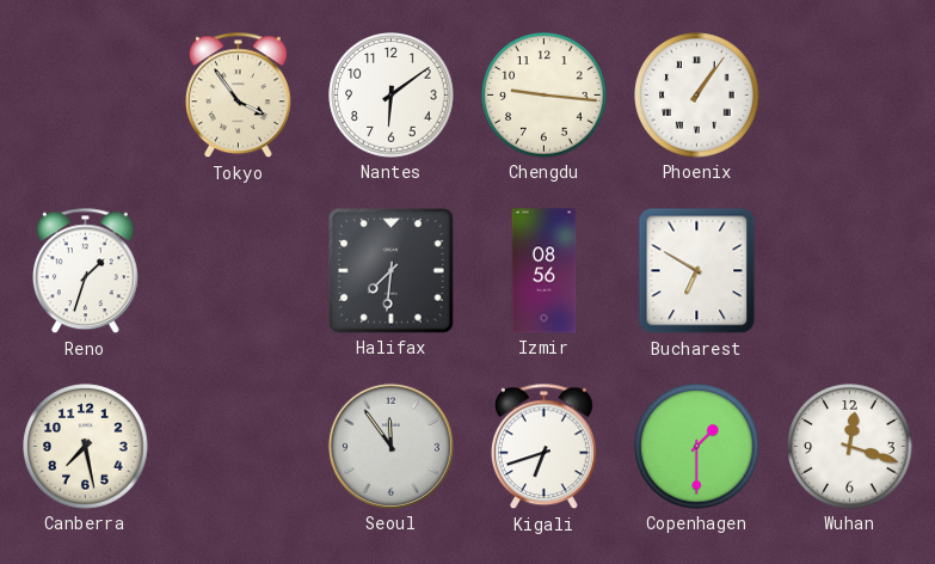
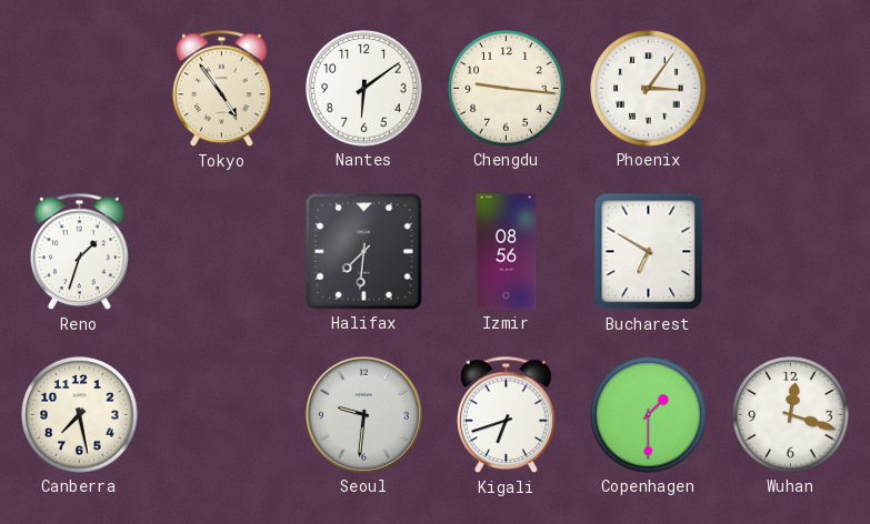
Tokyo: 3:54 -> 4:54
Phoenix: 1:06 -> 3:06
Seoul: 11:54 -> 9:31
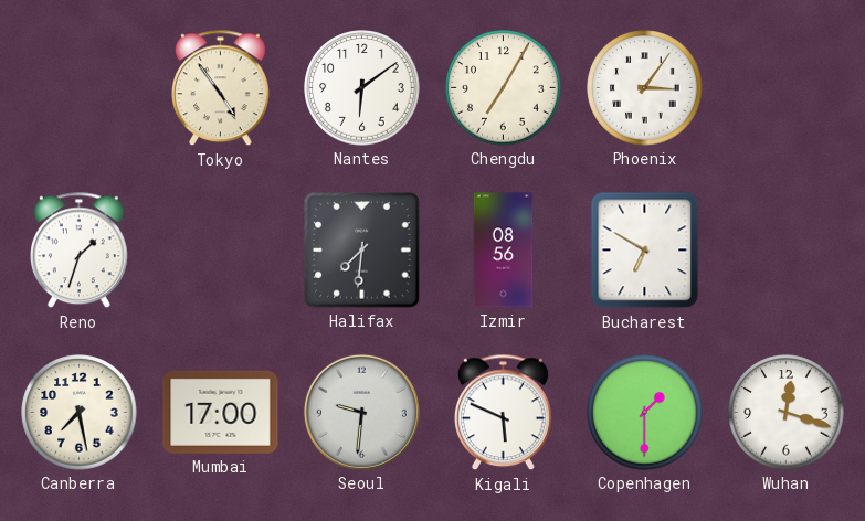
Chengdu: 9:16 -> 7:05
Mumbai: none -> 17:00
Kigali: 6:42 -> 5:49
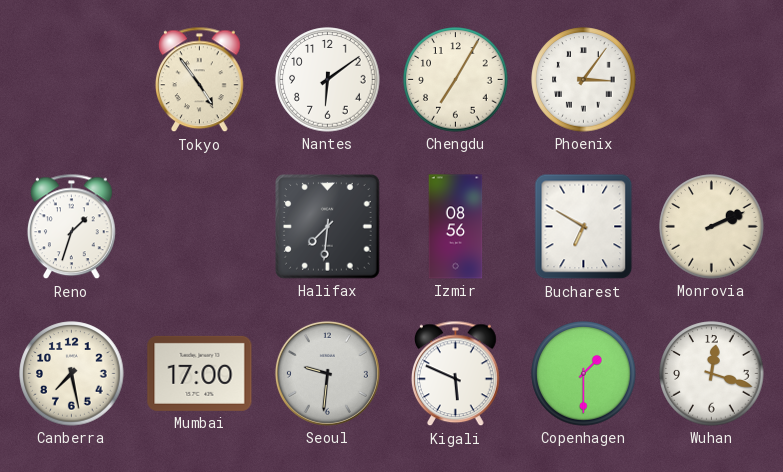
Monrovia: none -> 2:11
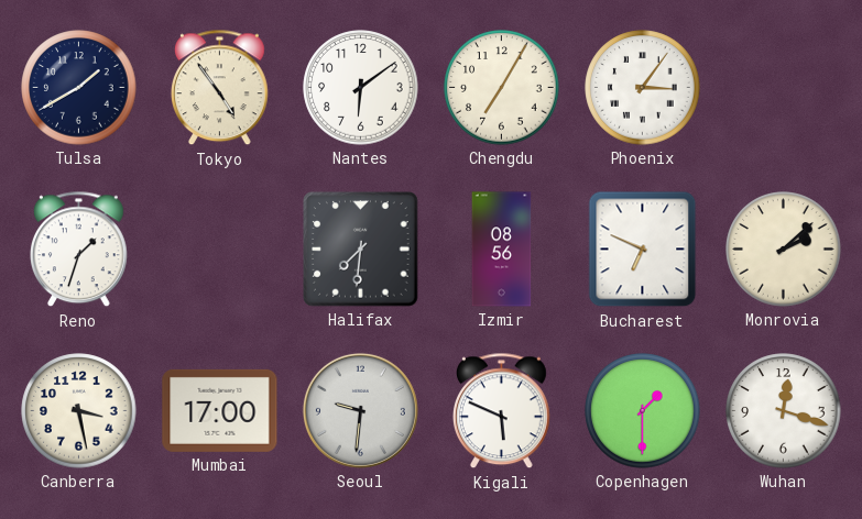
Tulsa: none -> 1:40
Bucharest: 6:50 -> 6:49
Monrovia: 2:11 -> 2:08
Canberra: 7:28 -> 3:28
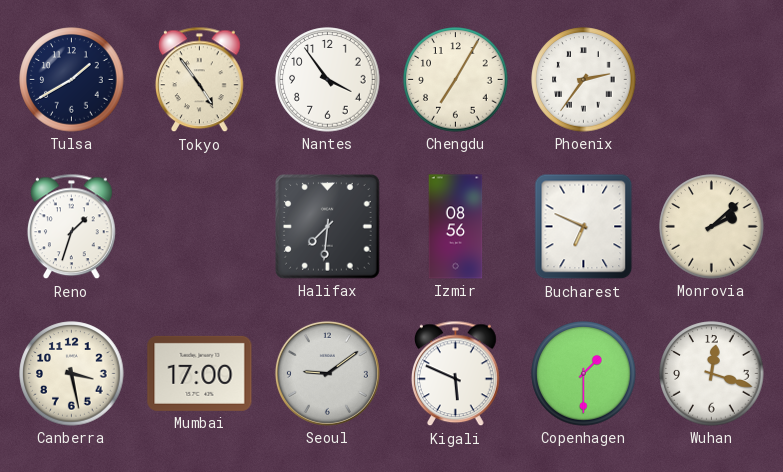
Nantes: 6:09 -> 3:54
Phoenix: 3:06 -> 2:36
Seoul: 9:31 -> 9:09
